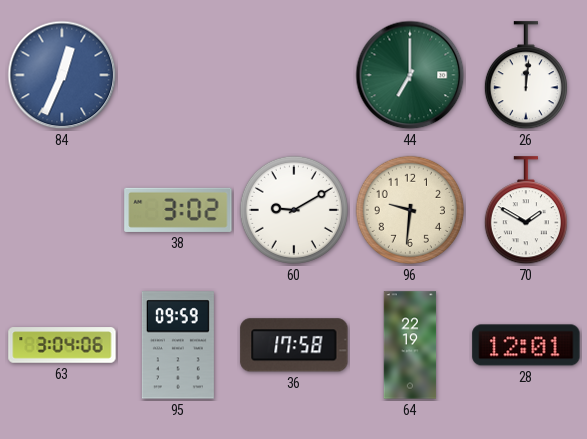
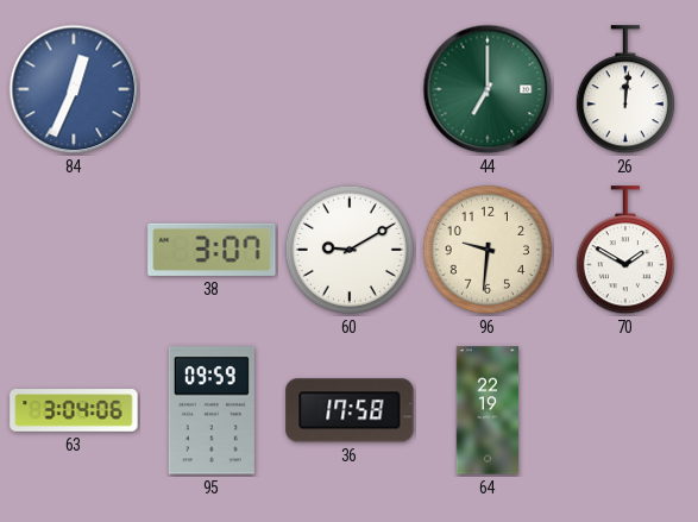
38: 3:02 -> 3:07
28: 12:01 -> none
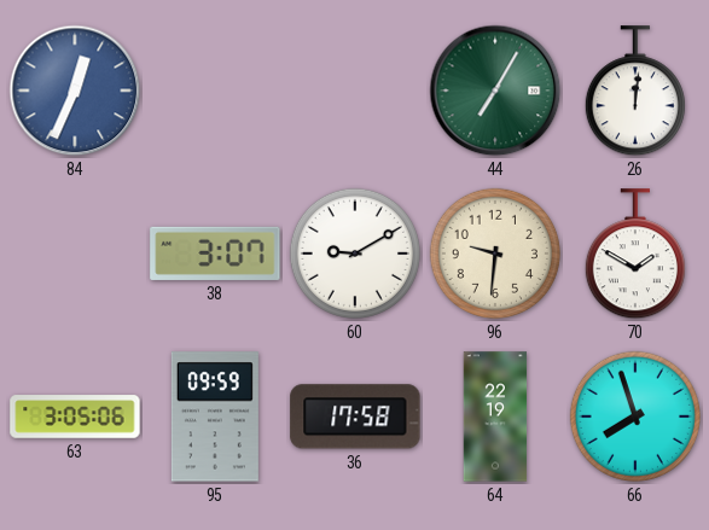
44: 7:00 -> 7:05
63: 3:04 -> 3:05
66: none -> 7:57
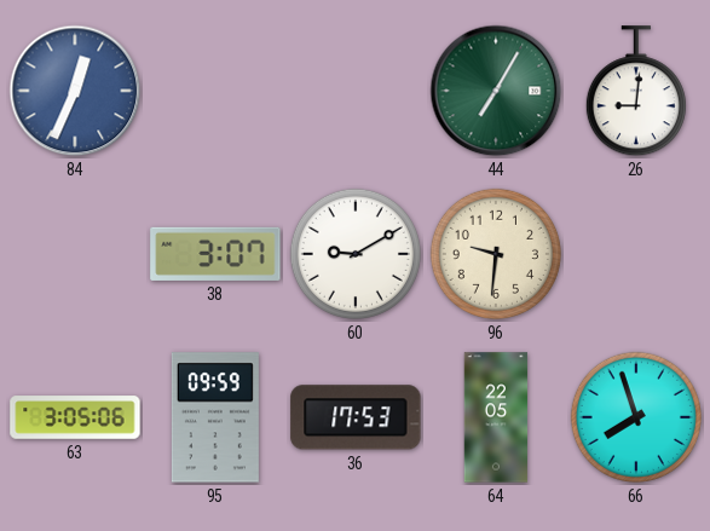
26: 12:01 -> 9:01
70: 1:50 -> none
36: 17:58 -> 17:53
64: 22:19 -> 22:05
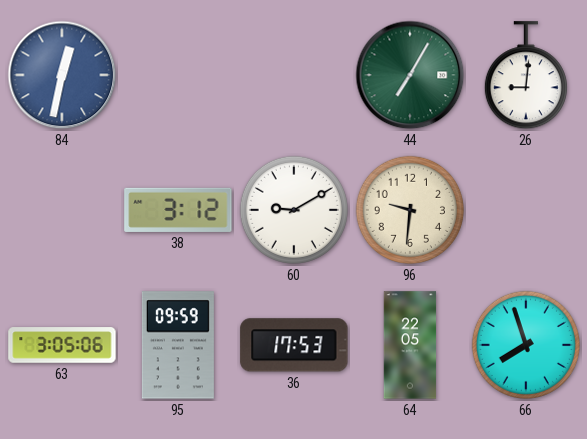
84: 12:34 -> 12:32
38: 3:07 -> 3:12
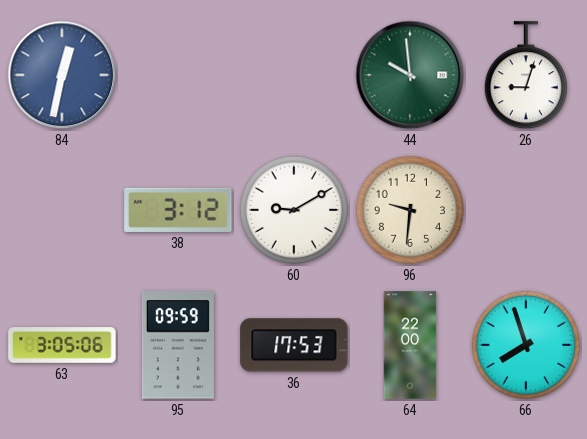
44: 7:05 -> 9:59
26: 9:01 -> 9:03
64: 22:05 -> 22:00
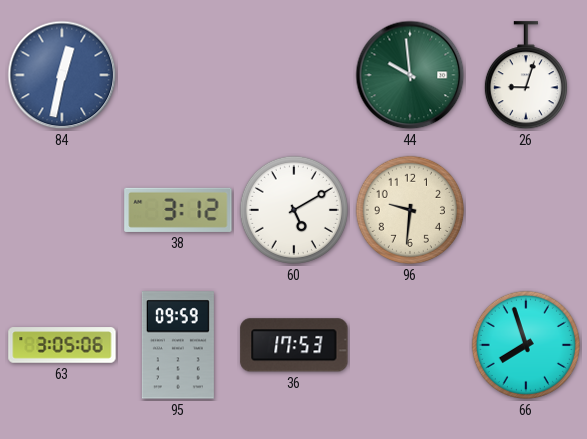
60: 9:10 -> 5:10
64: 22:00 -> none
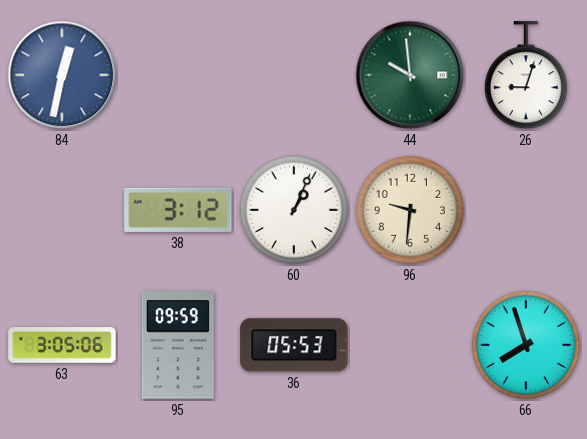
60: 5:10 -> 1:04
36: 17:53 -> 05:53
